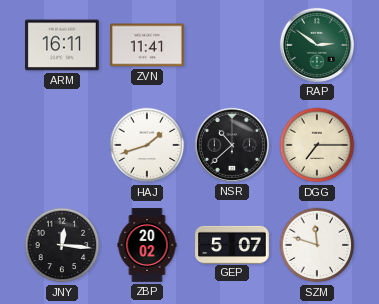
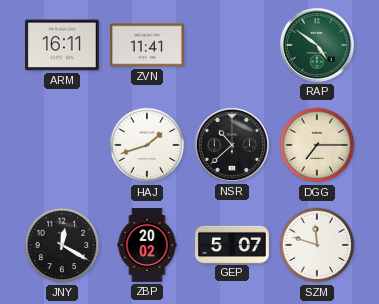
RAP: 2:51 -> 4:51
JNY: 12:16 -> 12:20
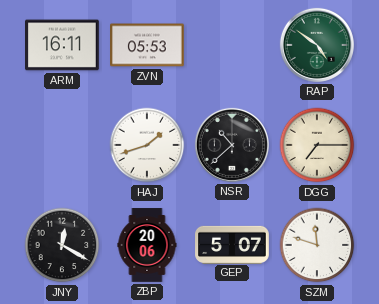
ZVN: 11:41 -> 05:53
ZBP: 20:02 -> 20:06
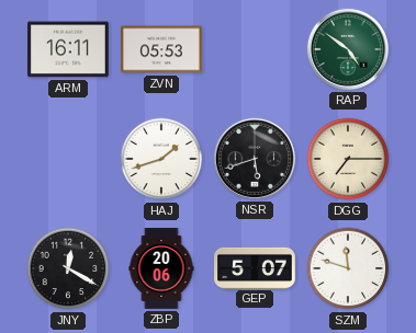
NSR: 10:38 -> 5:42
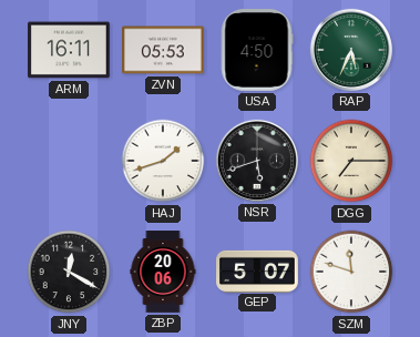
USA: none -> 4:50
RAP: 4:51 -> 5:34
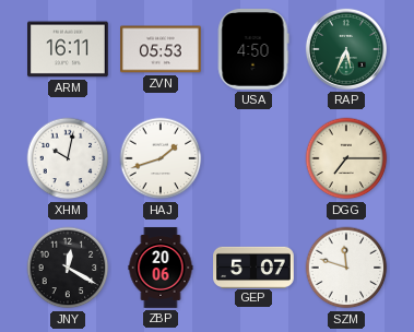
XHM: none -> 10:02
NSR: 5:42 -> none
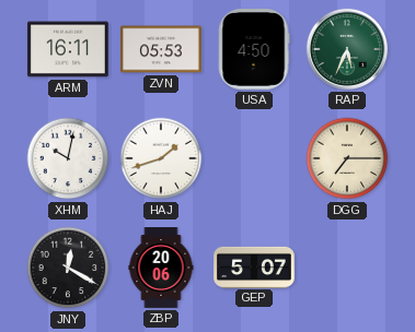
SZM: 11:48 -> none
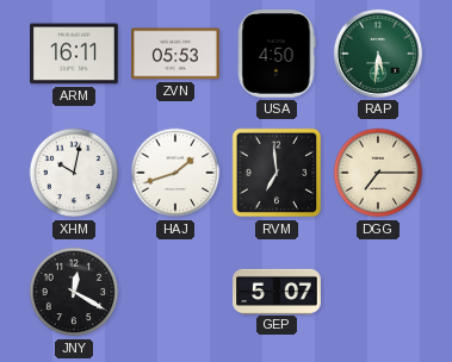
RAP: 5:34 -> 5:31
RVM: none -> 6:59
ZBP: 20:06 -> none
